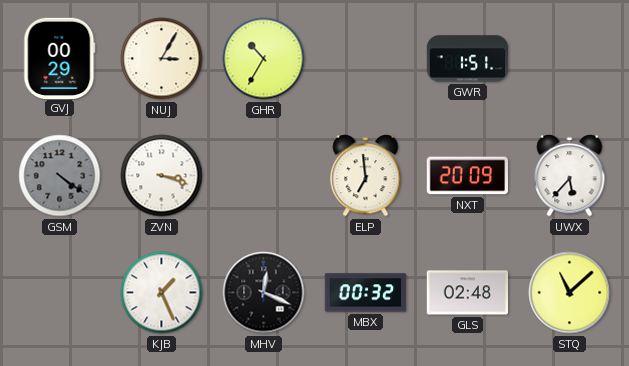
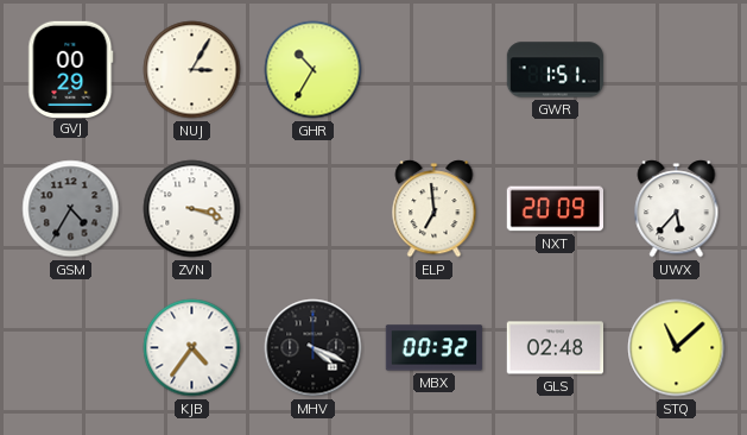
GSM: 4:21 -> 4:35
KJB: 1:26 -> 4:36
MHV: 12:19 -> 4:19
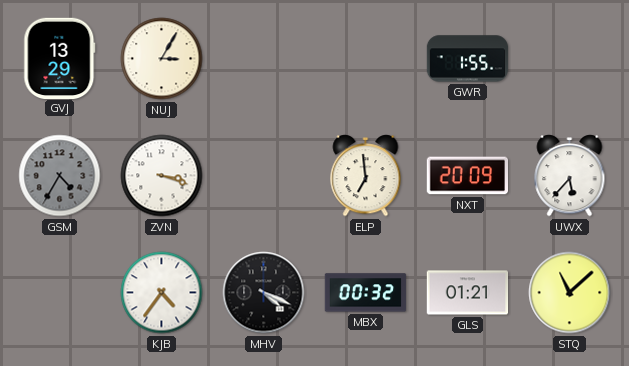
GVJ: 00:29 -> 13:29
GHR: 10:35 -> none
GWR: 1:51 -> 1:55
GLS: 02:48 -> 01:21
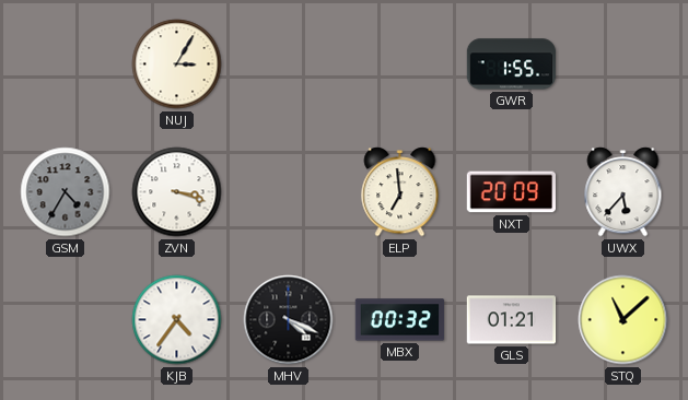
GVJ: 13:29 -> none
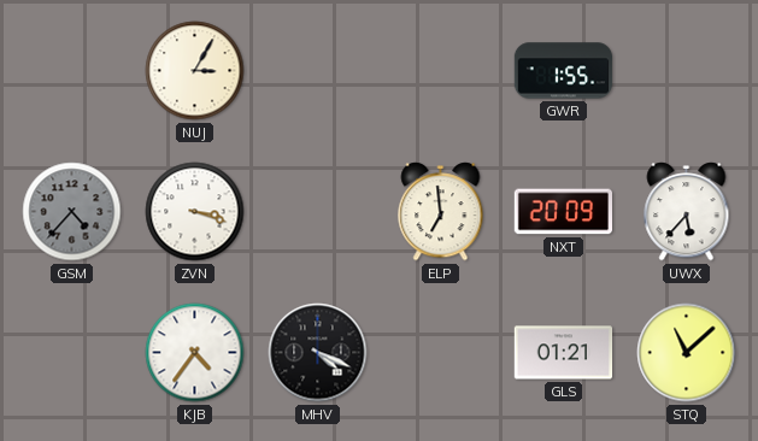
GSM: 4:35 -> 4:37
MBX: 00:32 -> none
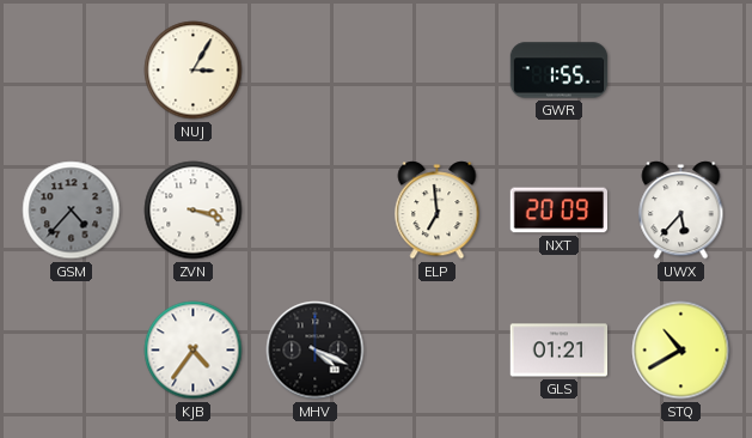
STQ: 11:08 -> 10:40
